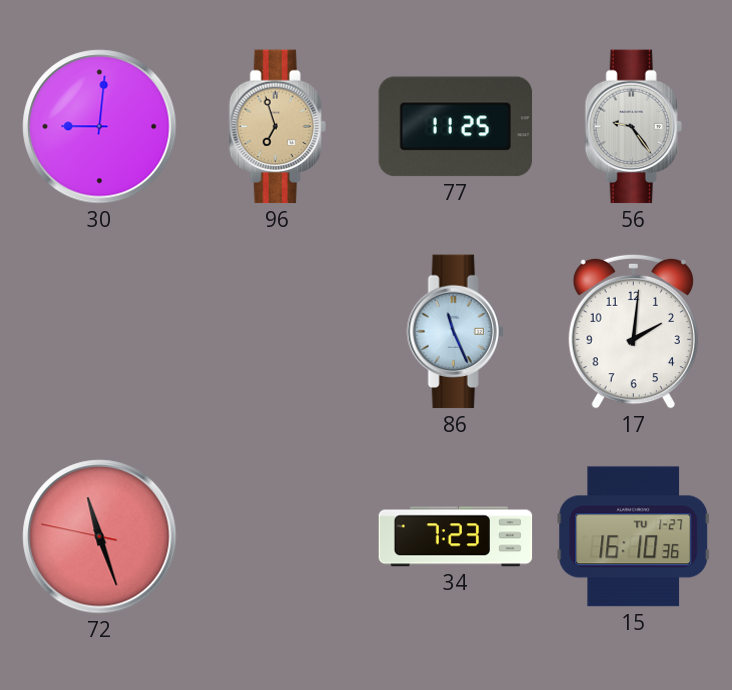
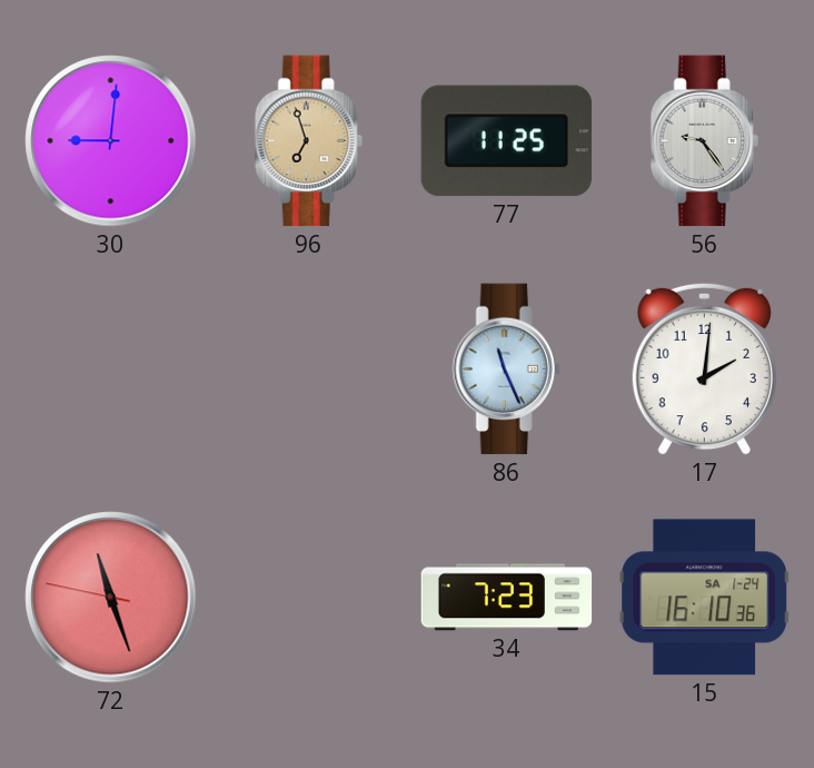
15 date: TU 1-27 -> SA 1-24
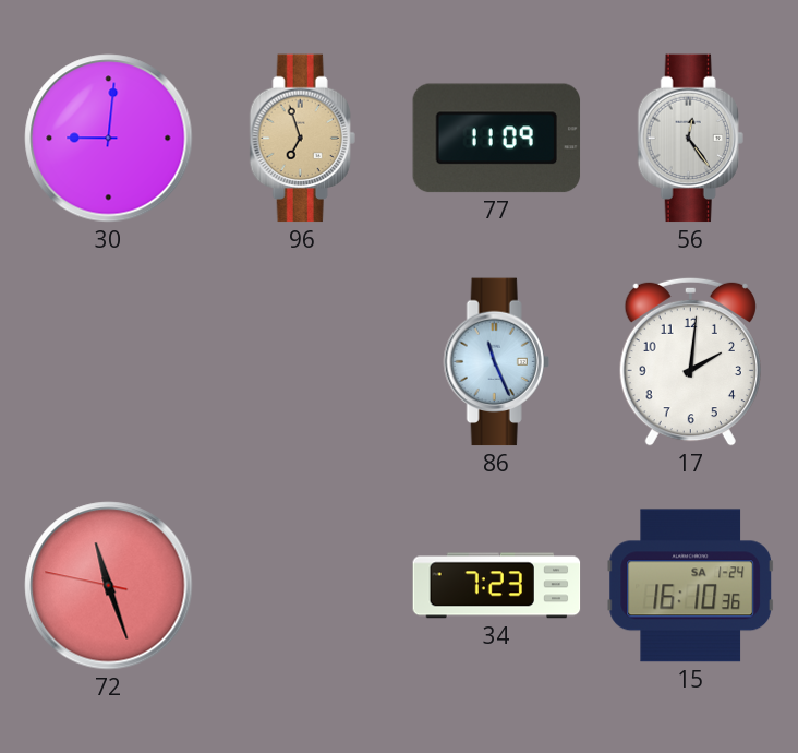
77: 11:25 -> 11:09
56: 9:24 -> 12:24
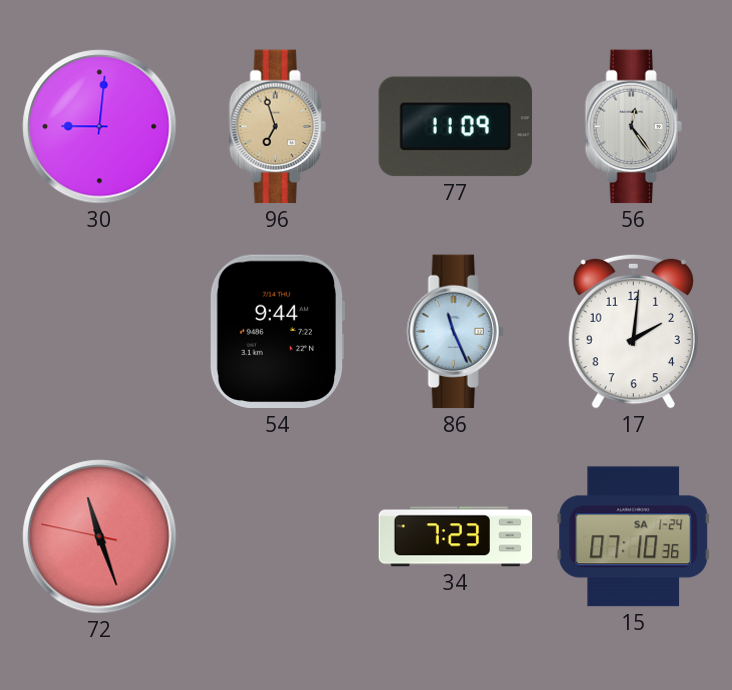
54: none -> 9:44
15: 16:10 -> 07:10
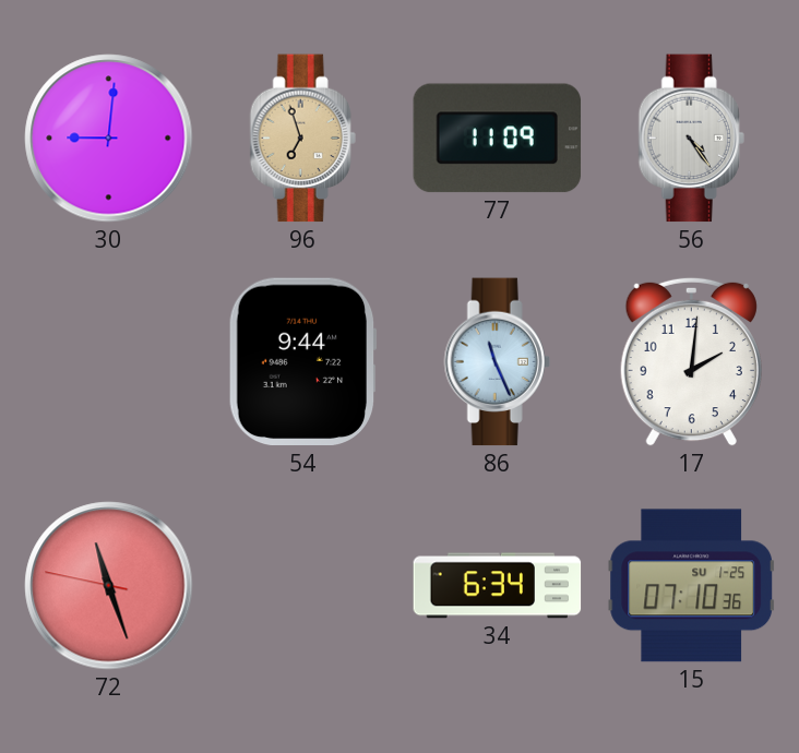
56: 12:24 -> 4:24
34: 7:23 -> 6:34
15 date: SA 1-24 -> SU 1-25
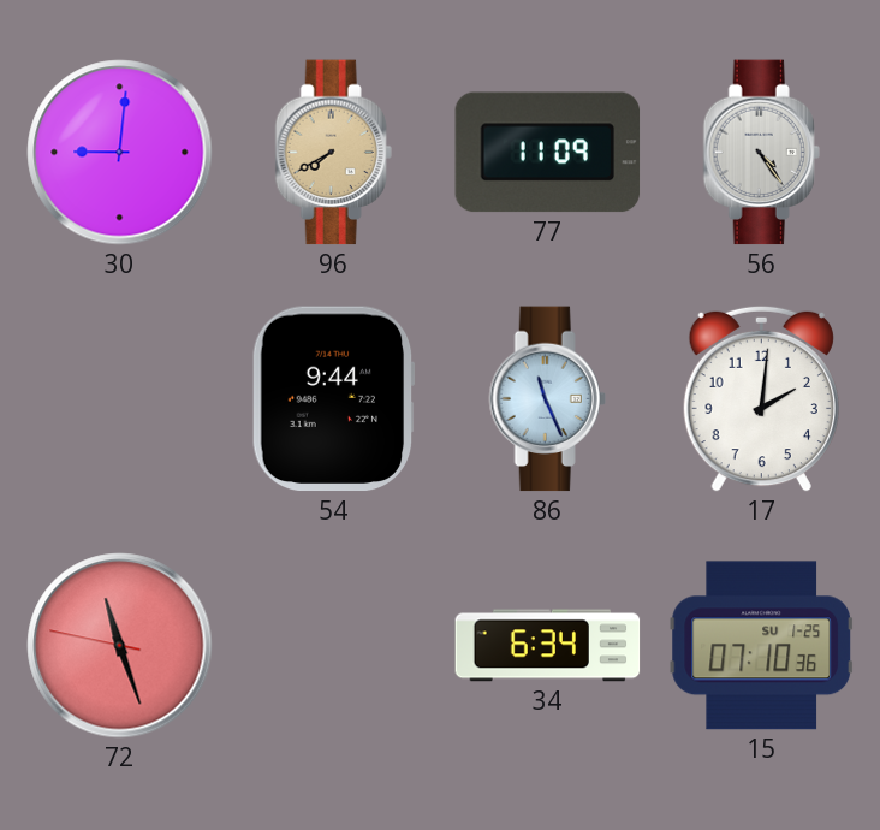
96: 6:57 -> 7:40
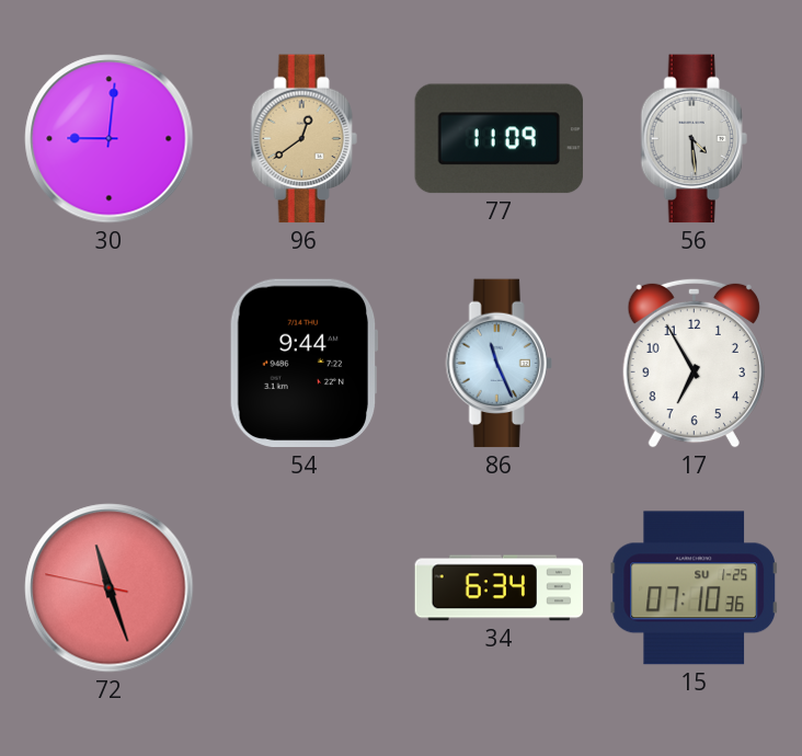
96: 7:40 -> 12:39
56: 4:24 -> 4:29
17: 2:01 -> 6:55
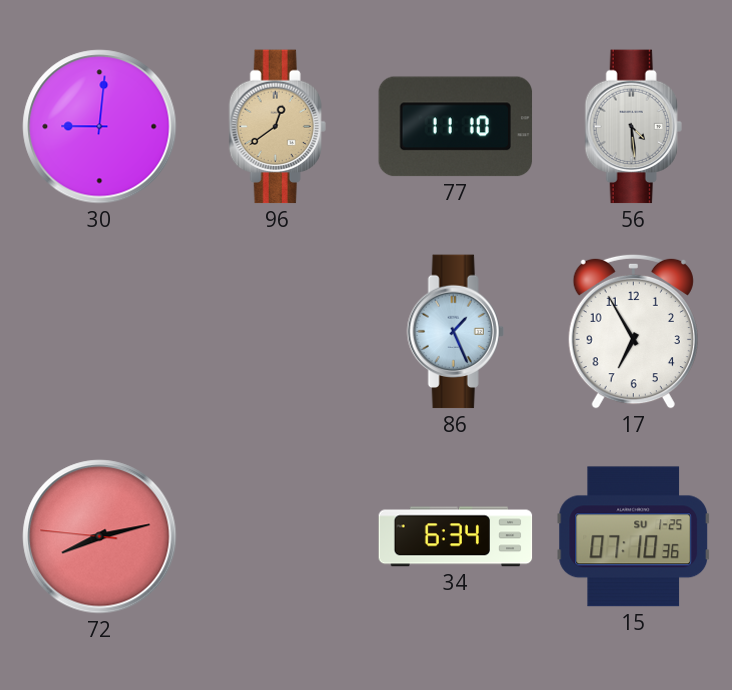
77: 11:09 -> 11:10
54: 9:44 -> none
86: 11:26 -> 1:26
72: 11:26 -> 8:12
